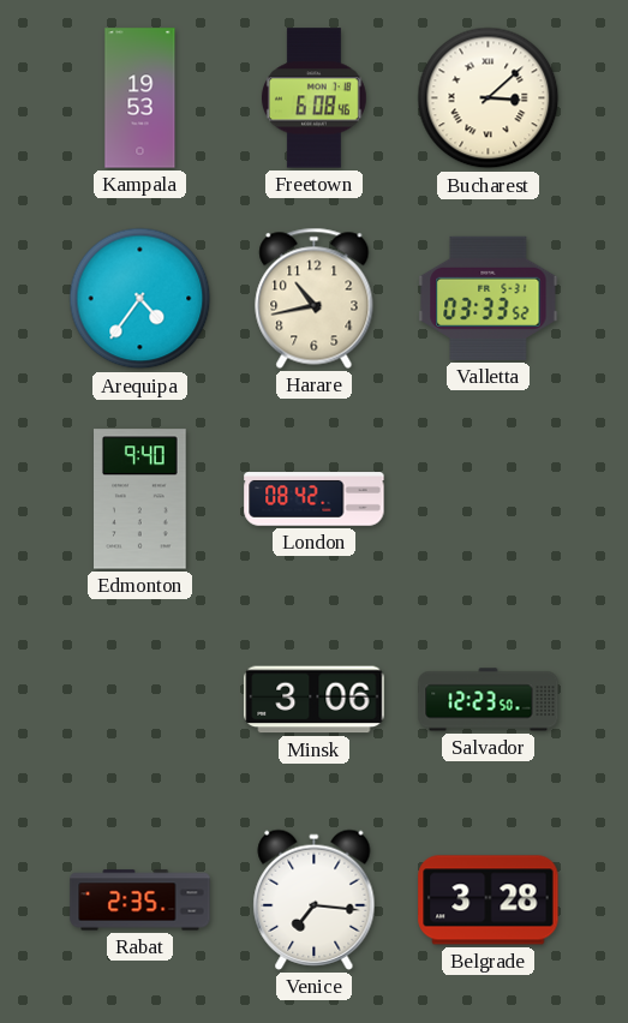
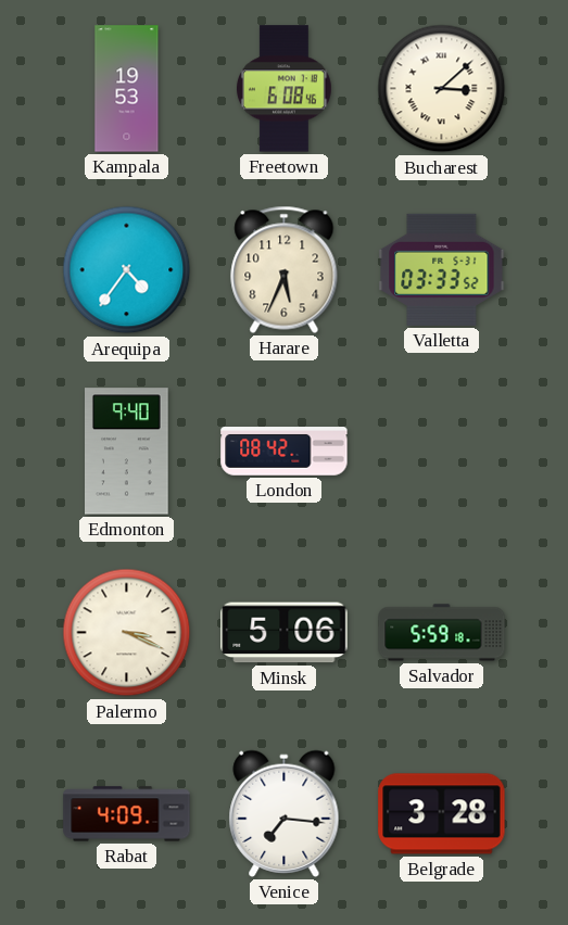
Harare: 10:43 -> 5:34
Palermo: none -> 3:19
Minsk: 3:06 -> 5:06
Salvador: 12:23 -> 5:59
Rabat: 2:35 -> 4:09
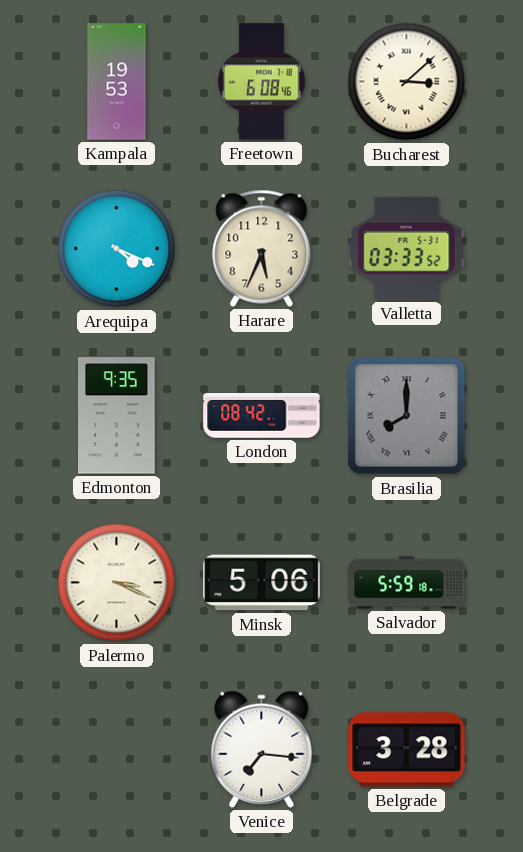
Arequipa: 4:36 -> 4:19
Edmonton: 9:40 -> 9:35
Brasilia: none -> 8:00
Rabat: 4:09 -> none
